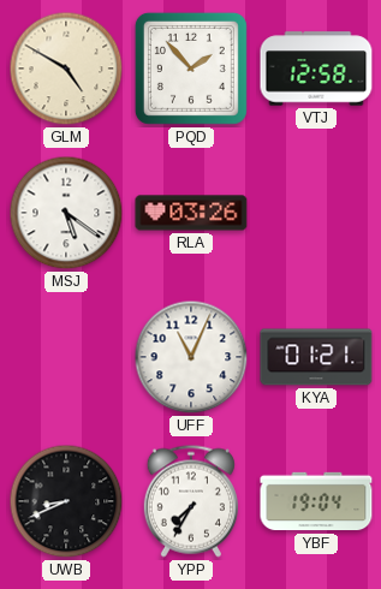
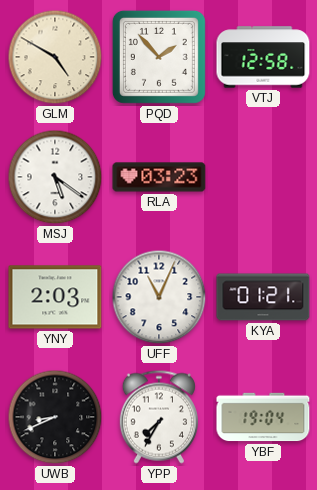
RLA: 03:26 -> 03:23
YNY: none -> 2:03
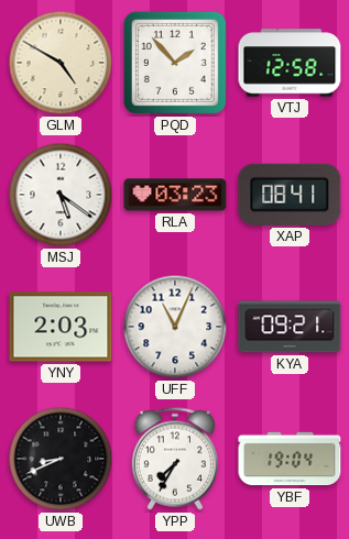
XAP: none -> 08:41
KYA: 01:21 -> 09:21
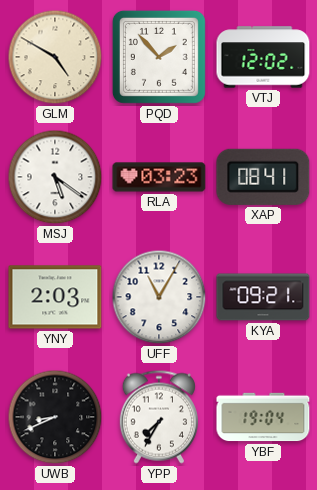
VTJ: 12:58 -> 12:02
UFF: 11:04 -> 11:05
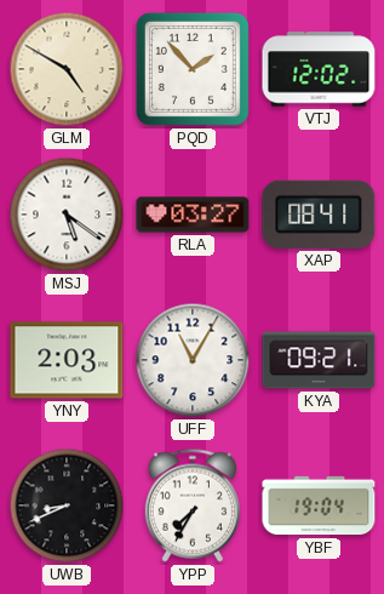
RLA: 03:23 -> 03:27
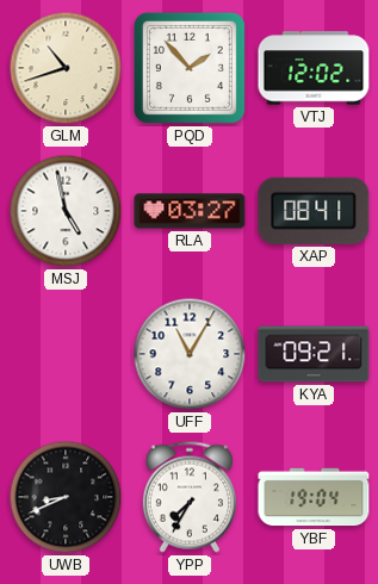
GLM: 4:50 -> 10:42
MSJ: 5:21 -> 4:58
YNY: 2:03 -> none
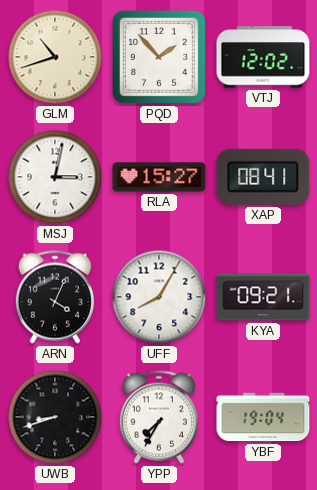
MSJ: 4:58 -> 3:02
RLA: 03:27 -> 15:27
ARN: none -> 4:04
UFF: 11:05 -> 8:05
UWB: 8:41 -> 8:42
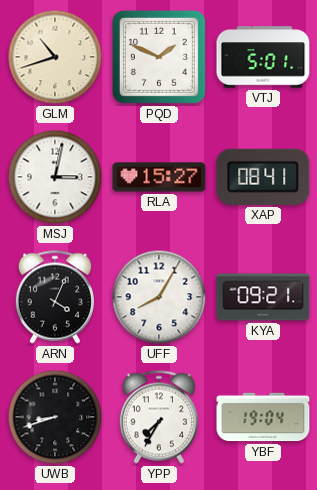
PQD: 1:53 -> 1:49
VTJ: 12:02 -> 5:01
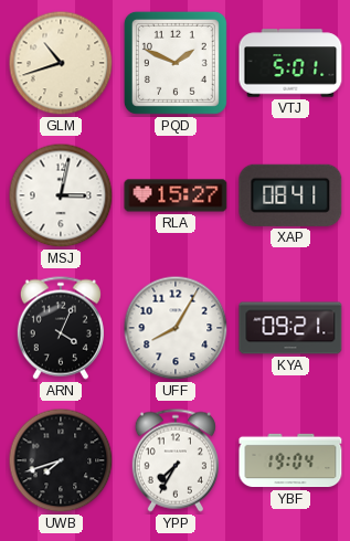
UWB: 8:42 -> 7:42
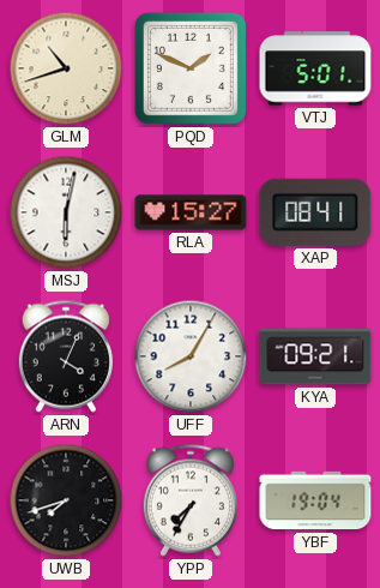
MSJ: 3:02 -> 6:02
